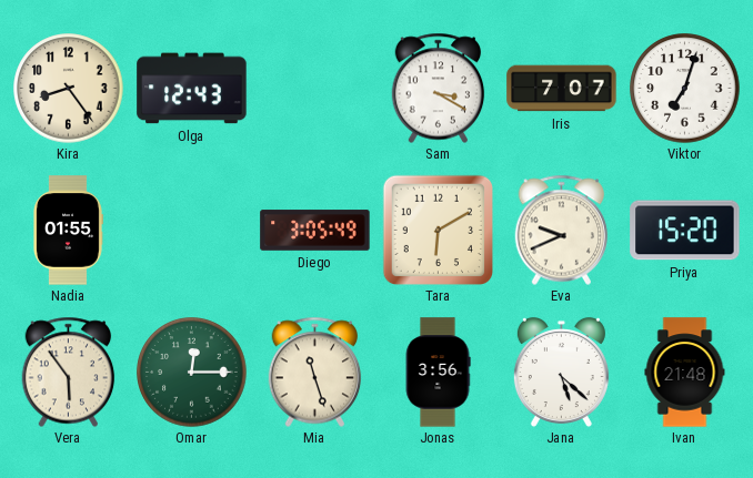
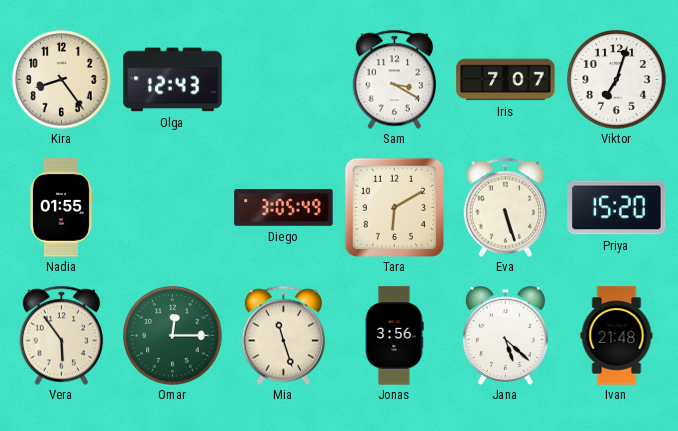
Eva: 9:41 -> 5:27
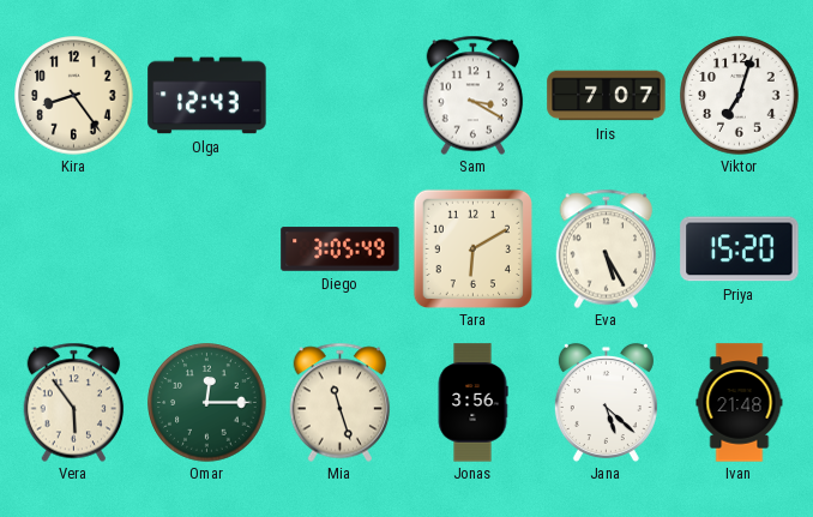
Nadia: 01:55 -> none
Eva: 5:27 -> 5:25
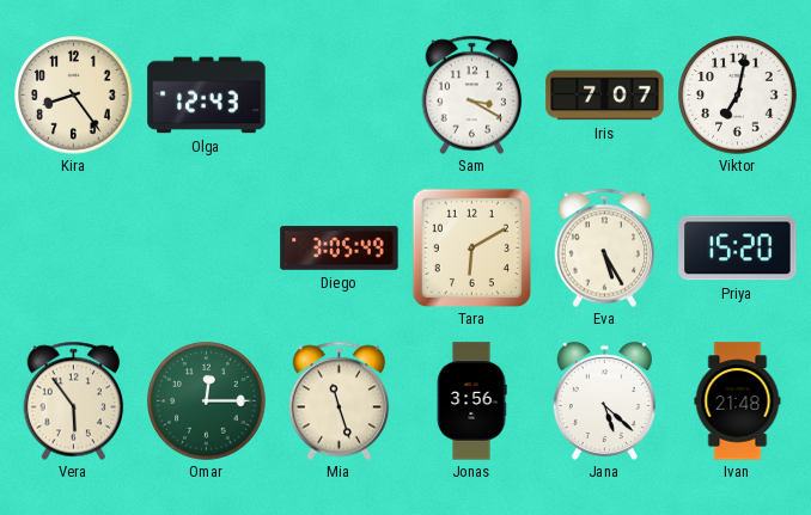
Viktor: 7:03 -> 7:02
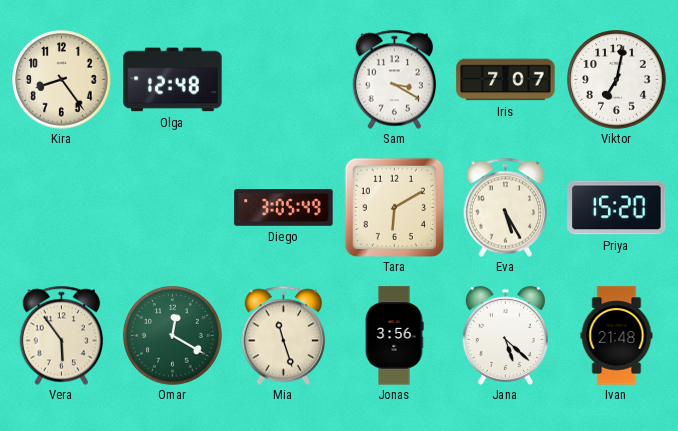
Olga: 12:43 -> 12:48
Omar: 12:15 -> 12:20
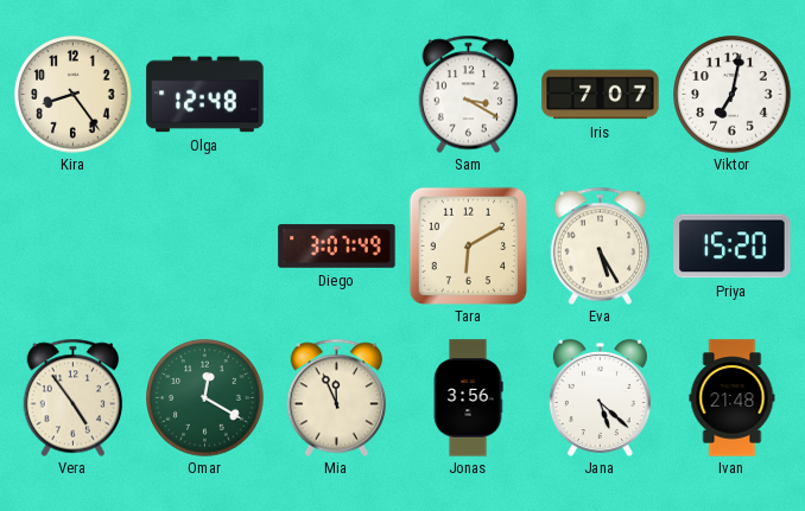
Diego: 3:05 -> 3:07
Vera: 5:54 -> 4:54
Mia: 11:27 -> 11:56
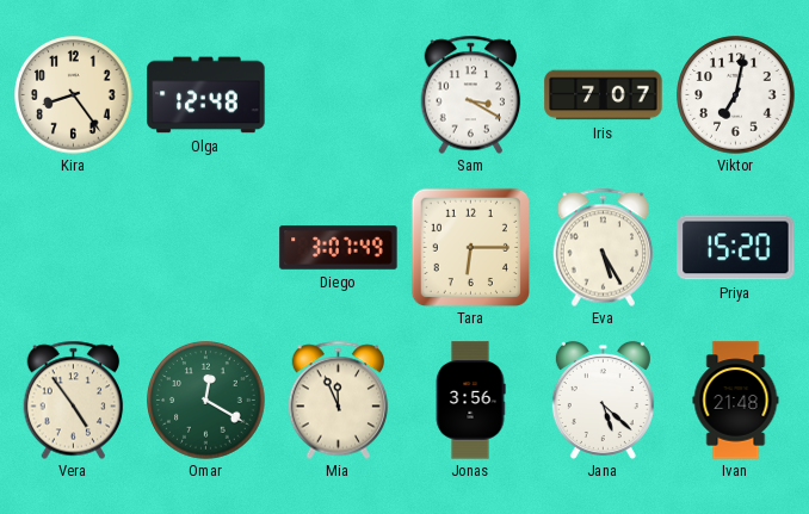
Tara: 6:10 -> 6:15
